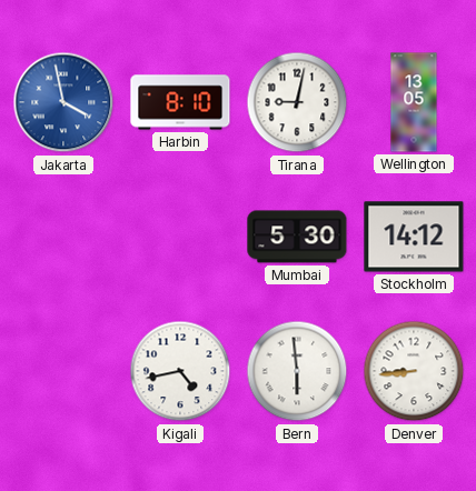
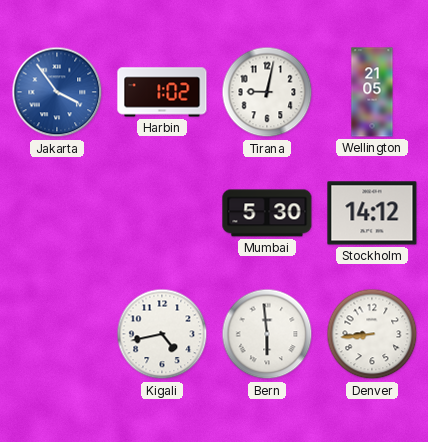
Jakarta: 3:58 -> 3:54
Harbin: 8:10 -> 1:02
Wellington: 13:05 -> 21:05
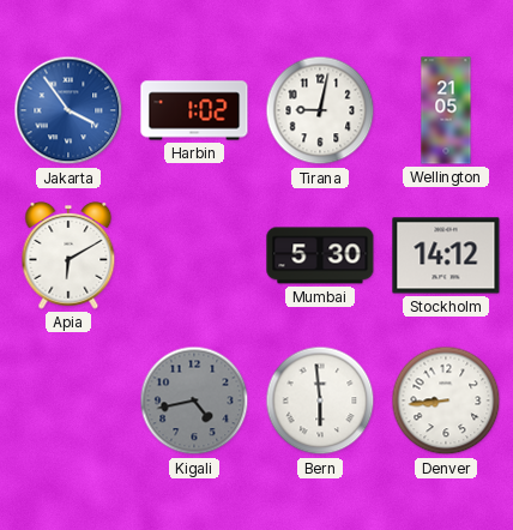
Apia: none -> 6:10
Kigali dial: white -> grey
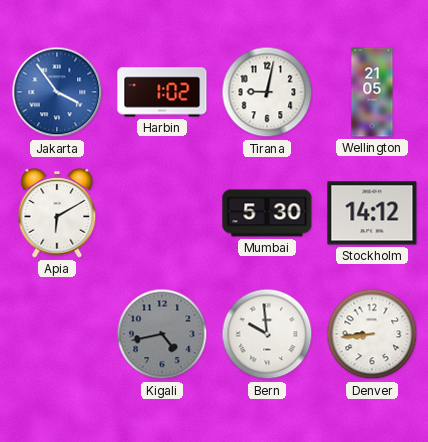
Bern: 5:59 -> 9:59
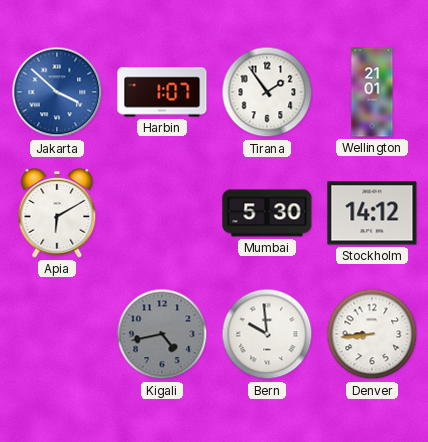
Jakarta: 3:54 -> 3:52
Harbin: 1:02 -> 1:07
Tirana: 9:02 -> 1:54
Wellington: 21:05 -> 21:01
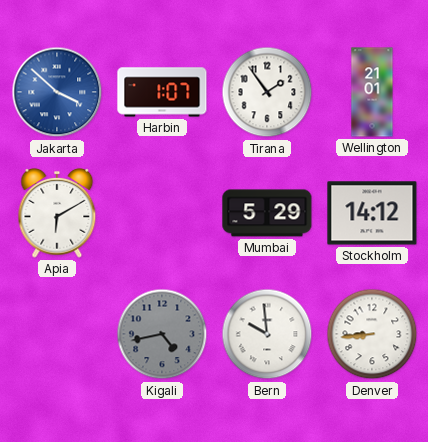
Mumbai: 5:30 -> 5:29
